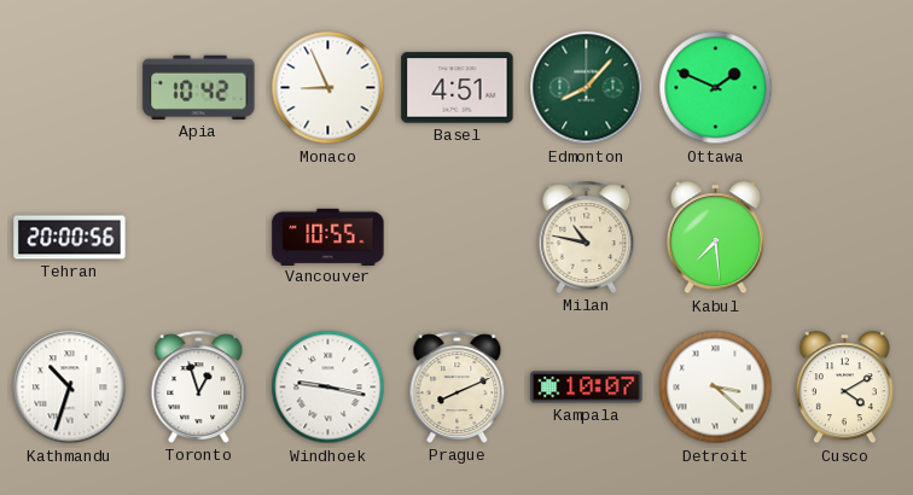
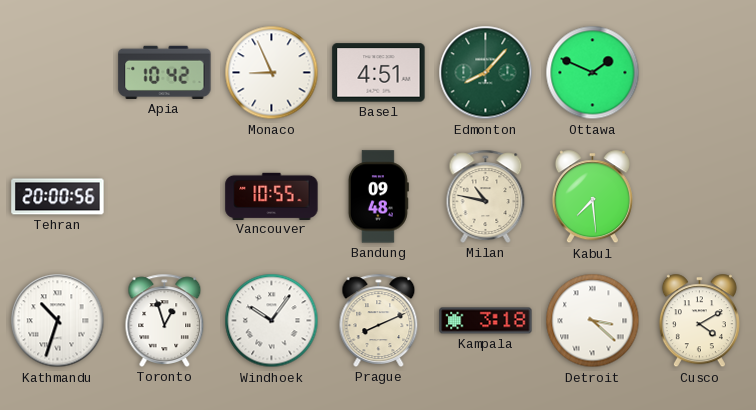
Bandung: none -> 09:48
Windhoek: 9:17 -> 10:06
Kampala: 10:07 -> 3:18
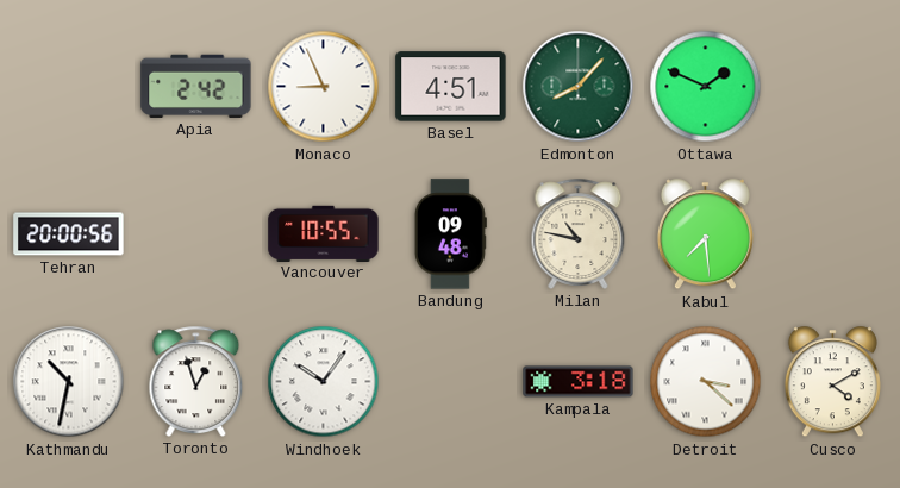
Apia: 10:42 -> 2:42
Kathmandu: 10:33 -> 10:32
Prague: 8:11 -> none
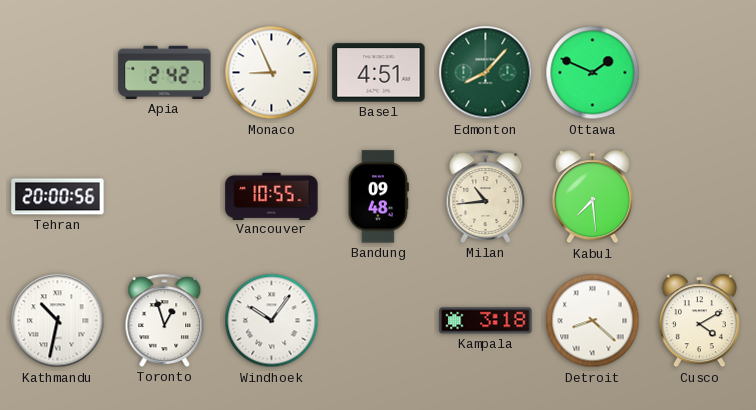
Milan: 10:47 -> 10:44
Detroit: 3:22 -> 8:22
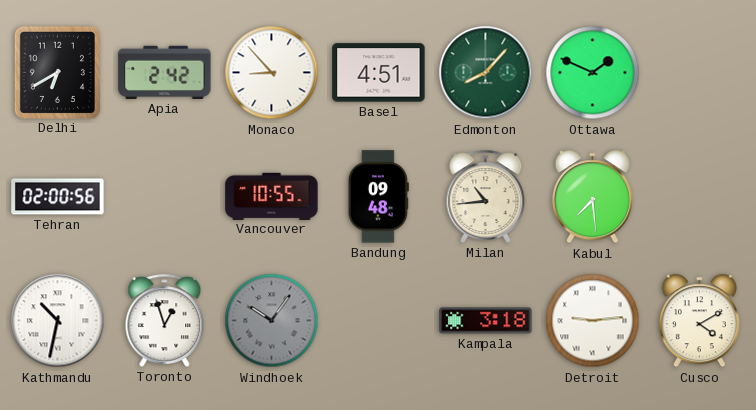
Delhi: none -> 6:40
Monaco: 8:56 -> 8:53
Tehran: 20:00 -> 02:00
Windhoek dial: white -> grey
Detroit: 8:22 -> 9:14
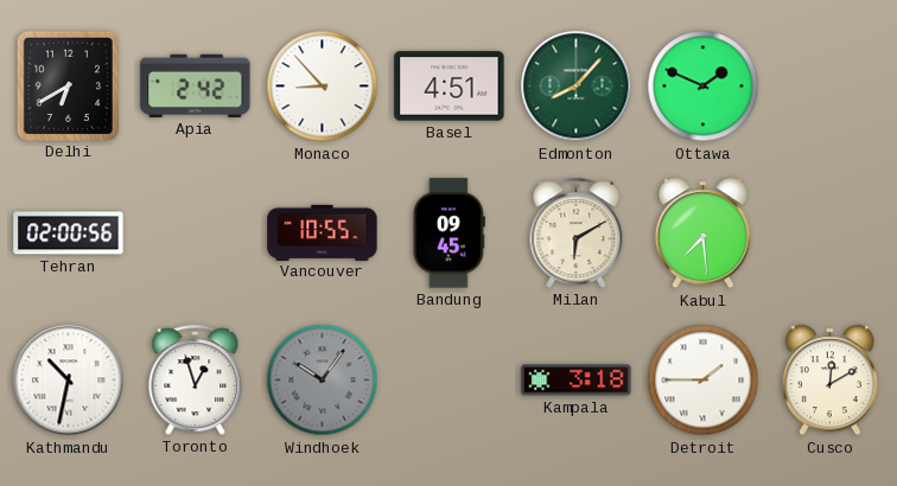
Bandung: 09:48 -> 09:45
Milan: 10:44 -> 6:10
Detroit: 9:14 -> 1:45
Cusco: 4:10 -> 12:10
